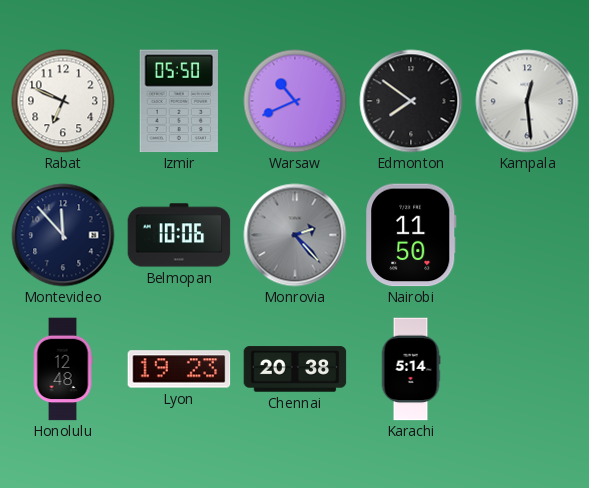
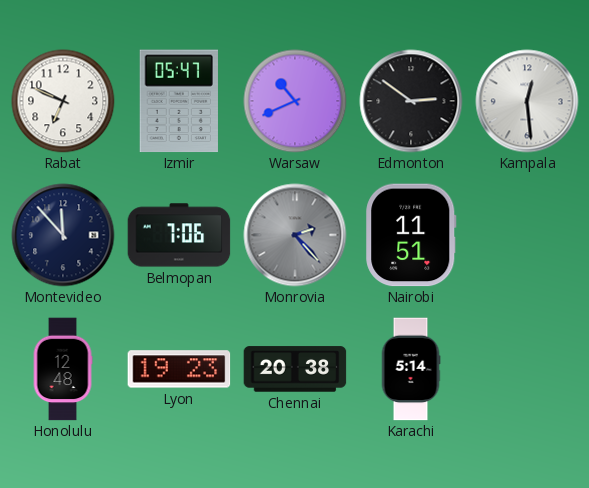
Izmir: 05:50 -> 05:47
Edmonton: 7:51 -> 2:51
Belmopan: 10:06 -> 7:06
Nairobi: 11:50 -> 11:51
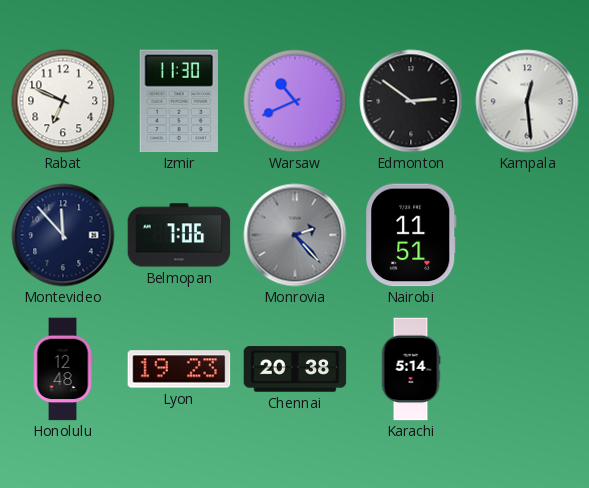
Izmir: 05:47 -> 11:30
